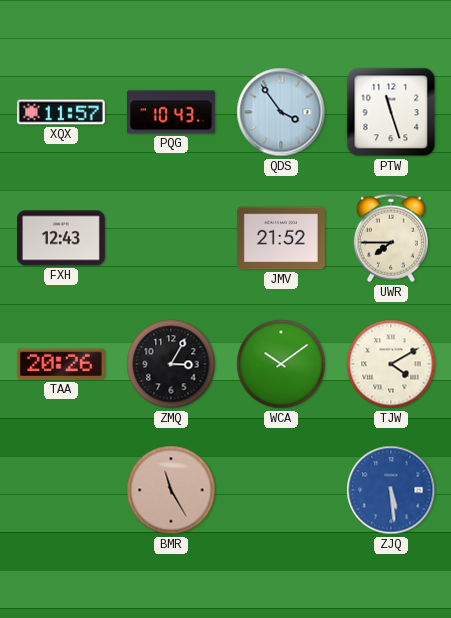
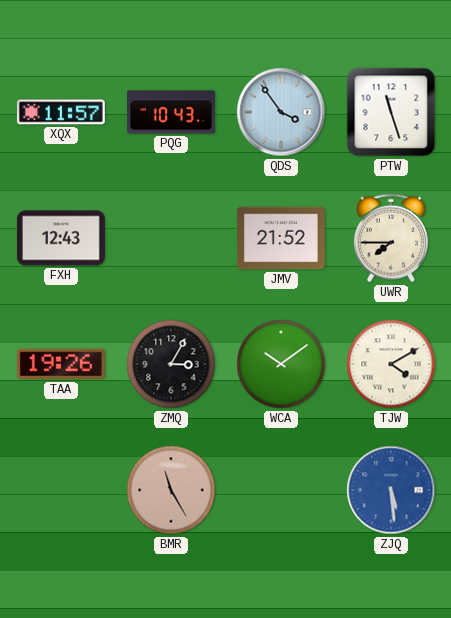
TAA: 20:26 -> 19:26
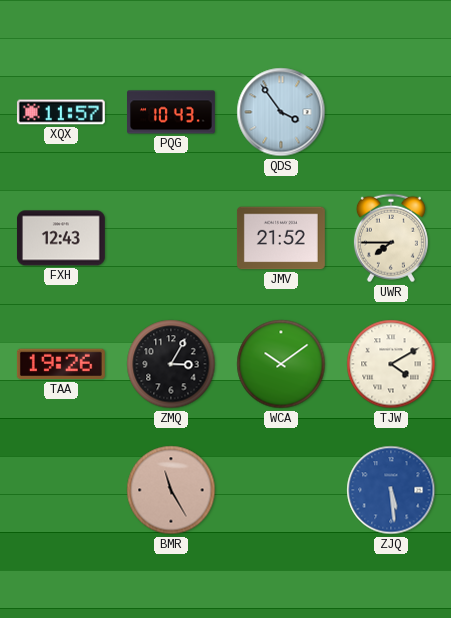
PTW: 11:27 -> none
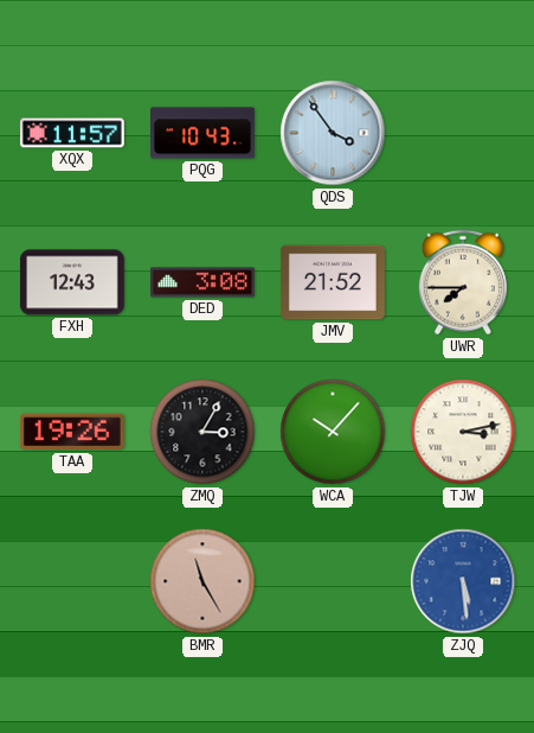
DED: none -> 3:08
WCA: 10:09 -> 10:07
TJW: 4:10 -> 3:13
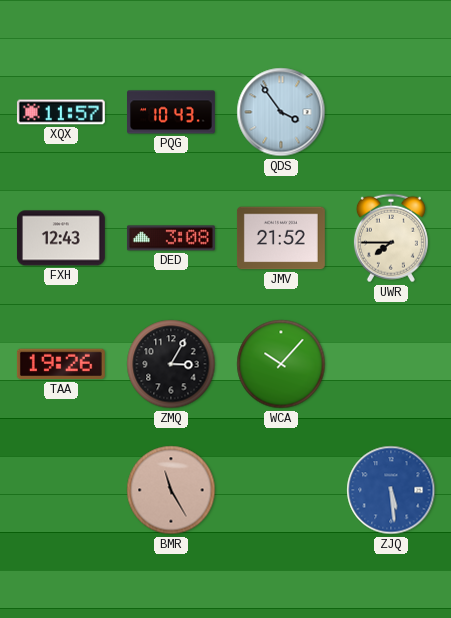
TJW: 3:13 -> none
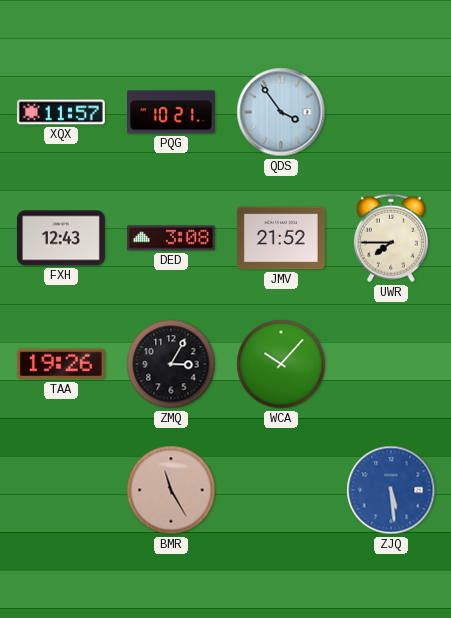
PQG: 10:43 -> 10:21
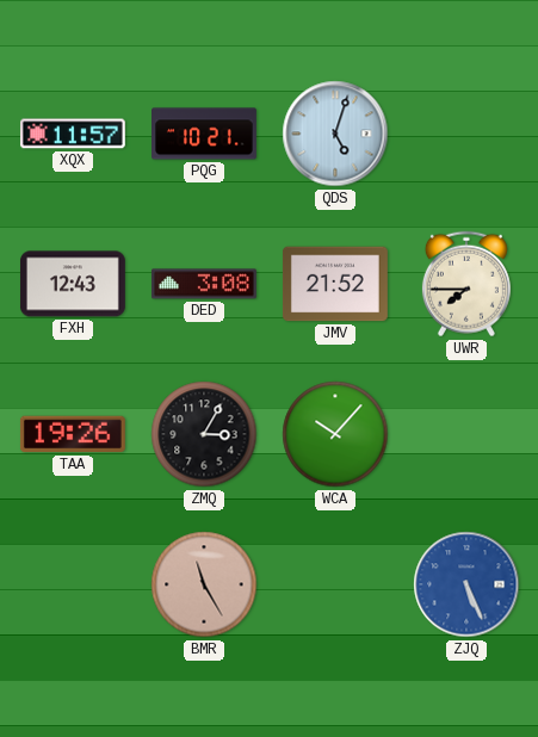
QDS: 3:54 -> 5:03
ZJQ: 5:29 -> 5:26
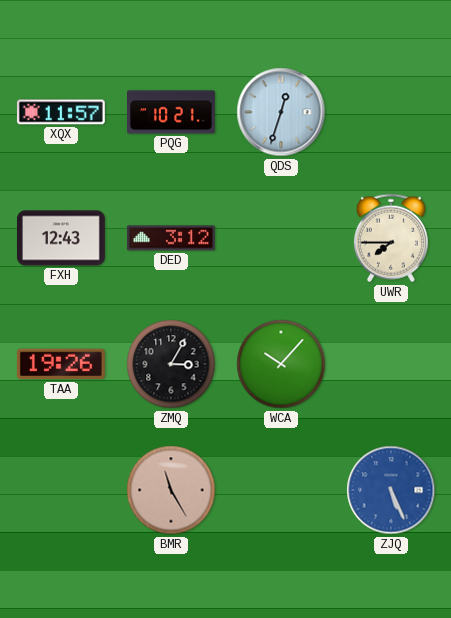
QDS: 5:03 -> 12:33
DED: 3:08 -> 3:12
JMV: 21:52 -> none
